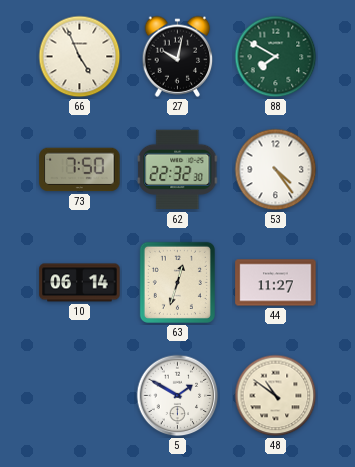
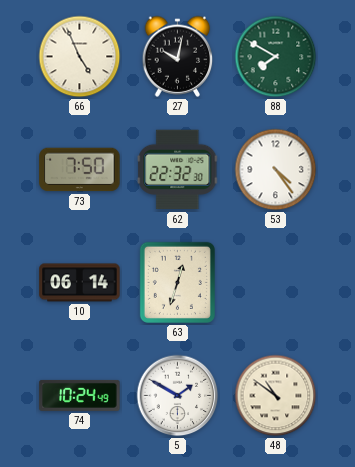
44: 11:27 -> none
74: none -> 10:24
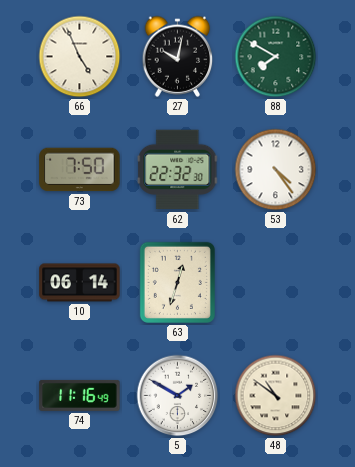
74: 10:24 -> 11:16
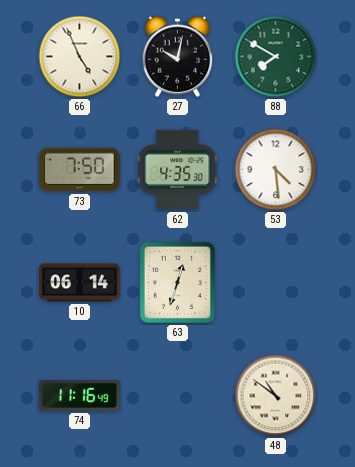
62: 22:32 -> 4:35
53: 4:24 -> 4:29
5: 1:50 -> none
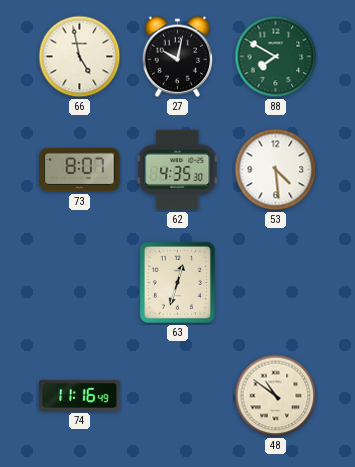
66: 4:56 -> 4:58
73: 7:50 -> 8:07
10: 06:14 -> none
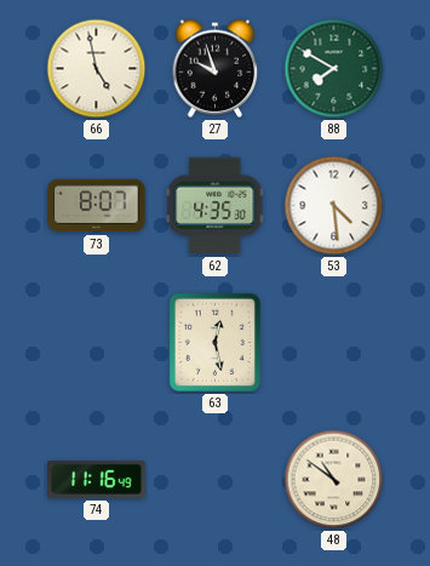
27: 10:02 -> 9:57
63: 12:33 -> 12:28
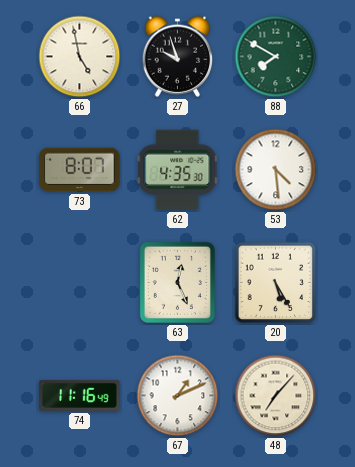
63: 12:28 -> 12:26
20: none -> 5:25
67: none -> 1:11
48: 10:51 -> 7:07
